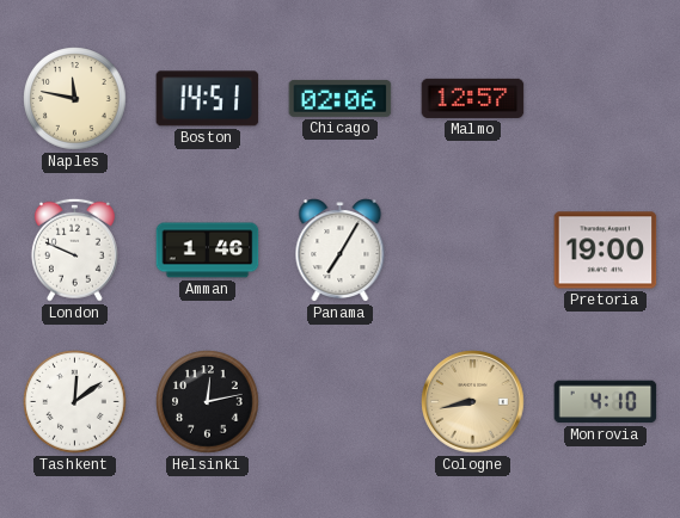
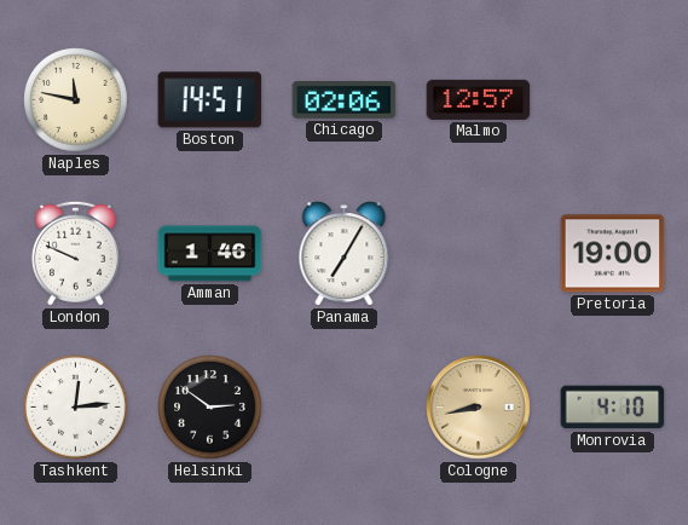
Tashkent: 12:09 -> 12:14
Helsinki: 12:13 -> 2:51
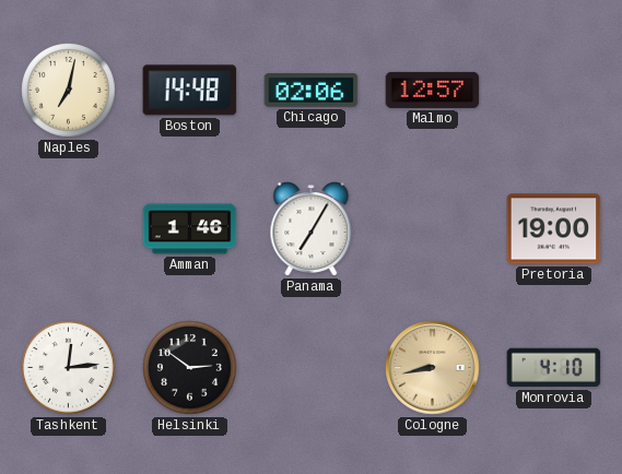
Naples: 11:47 -> 7:02
Boston: 14:51 -> 14:48
London: 9:49 -> none
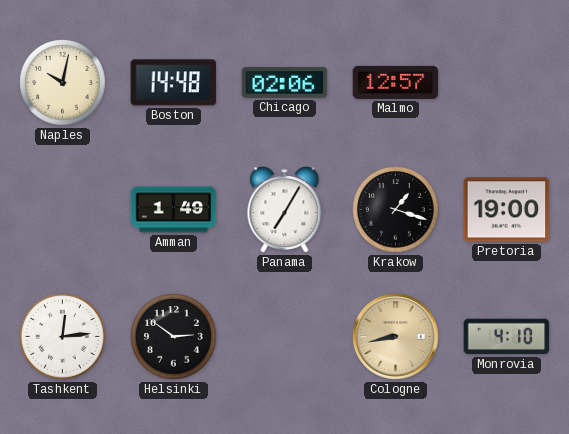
Naples: 7:02 -> 10:02
Amman: 1:46 -> 1:49
Krakow: none -> 1:18
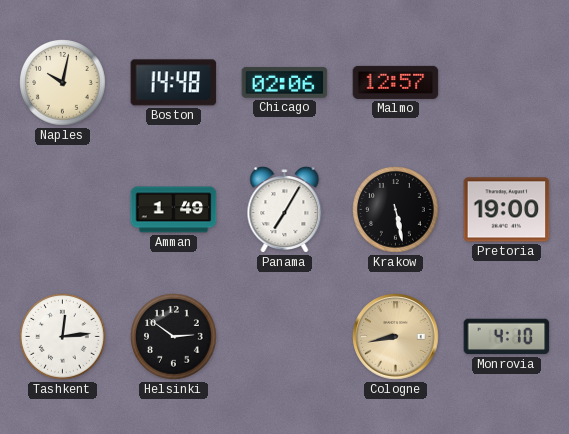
Krakow: 1:18 -> 5:28
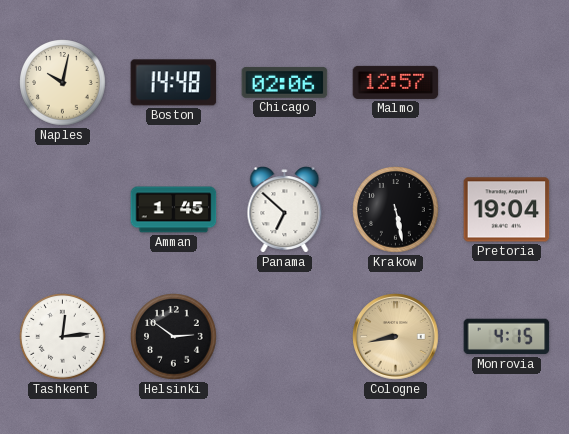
Amman: 1:49 -> 1:45
Panama: 7:05 -> 6:52
Pretoria: 19:00 -> 19:04
Monrovia: 4:10 -> 4:15
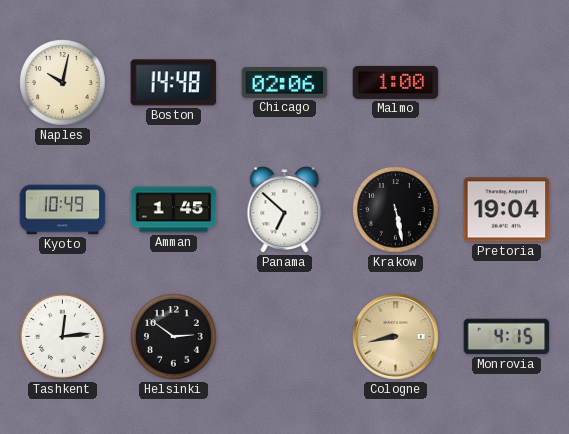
Malmo: 12:57 -> 1:00
Kyoto: none -> 10:49
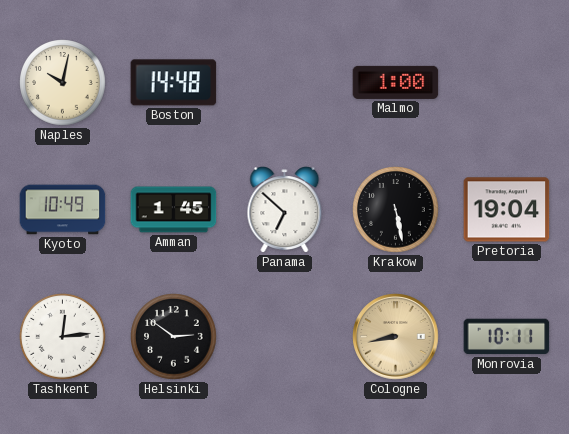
Chicago: 02:06 -> none
Monrovia: 4:15 -> 10:11
